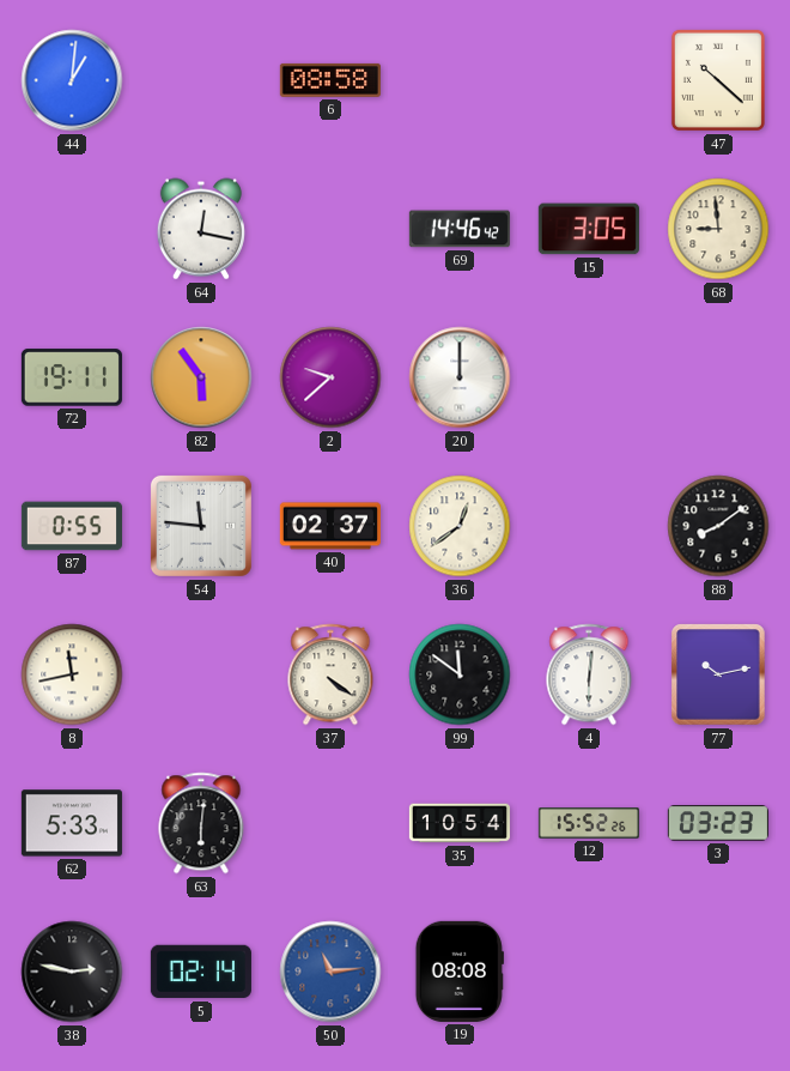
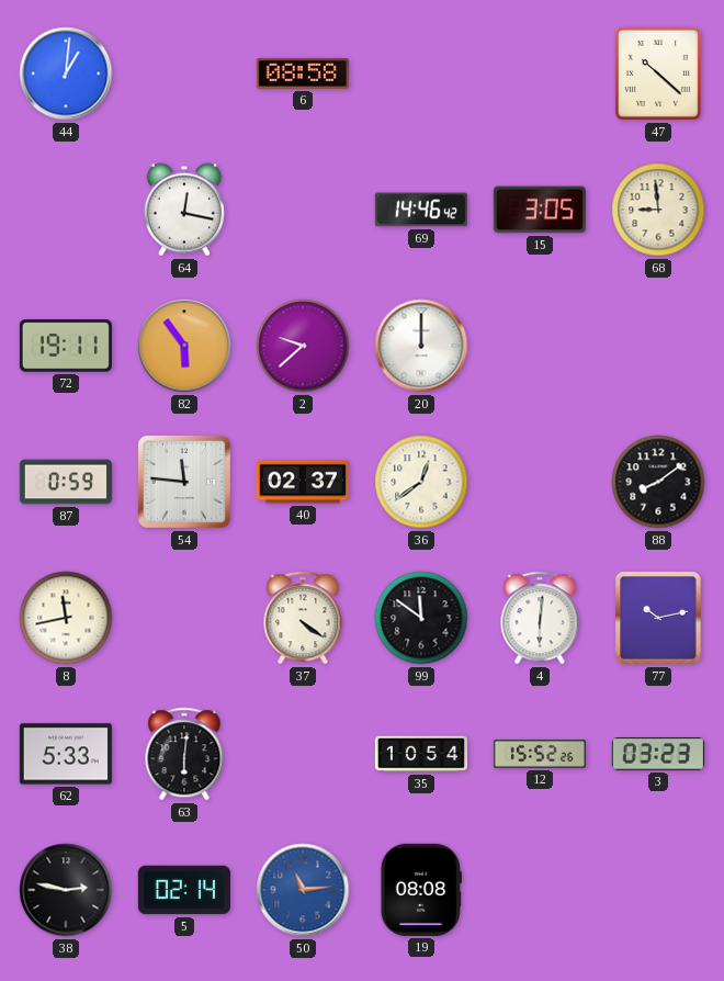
87: 0:55 -> 0:59
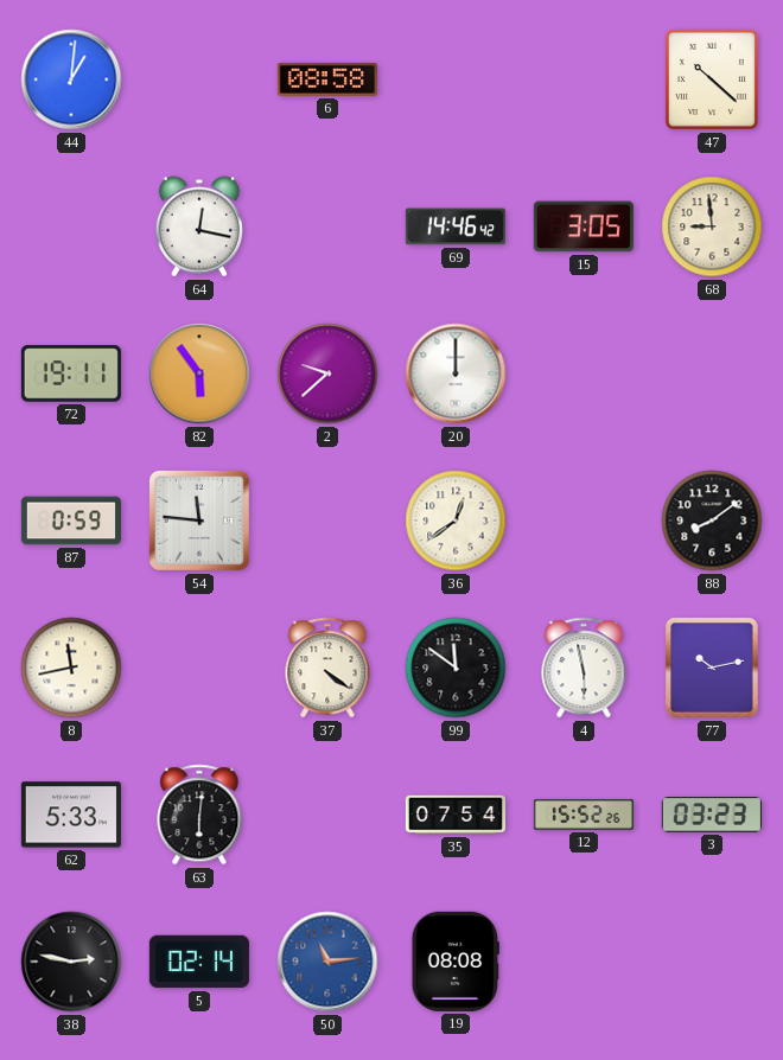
40: 02:37 -> none
4: 6:01 -> 5:58
35: 10:54 -> 07:54
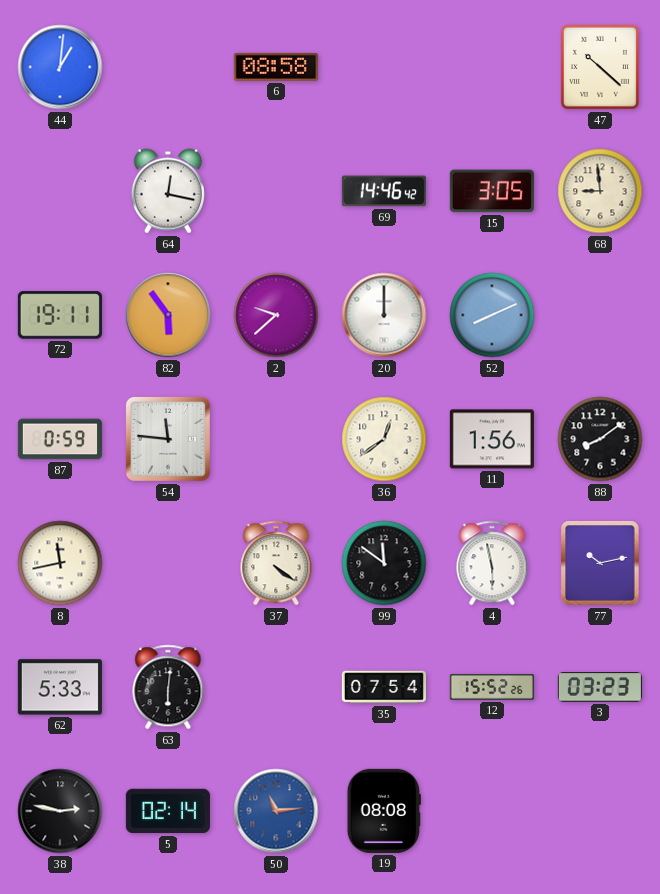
52: none -> 8:11
11: none -> 1:56
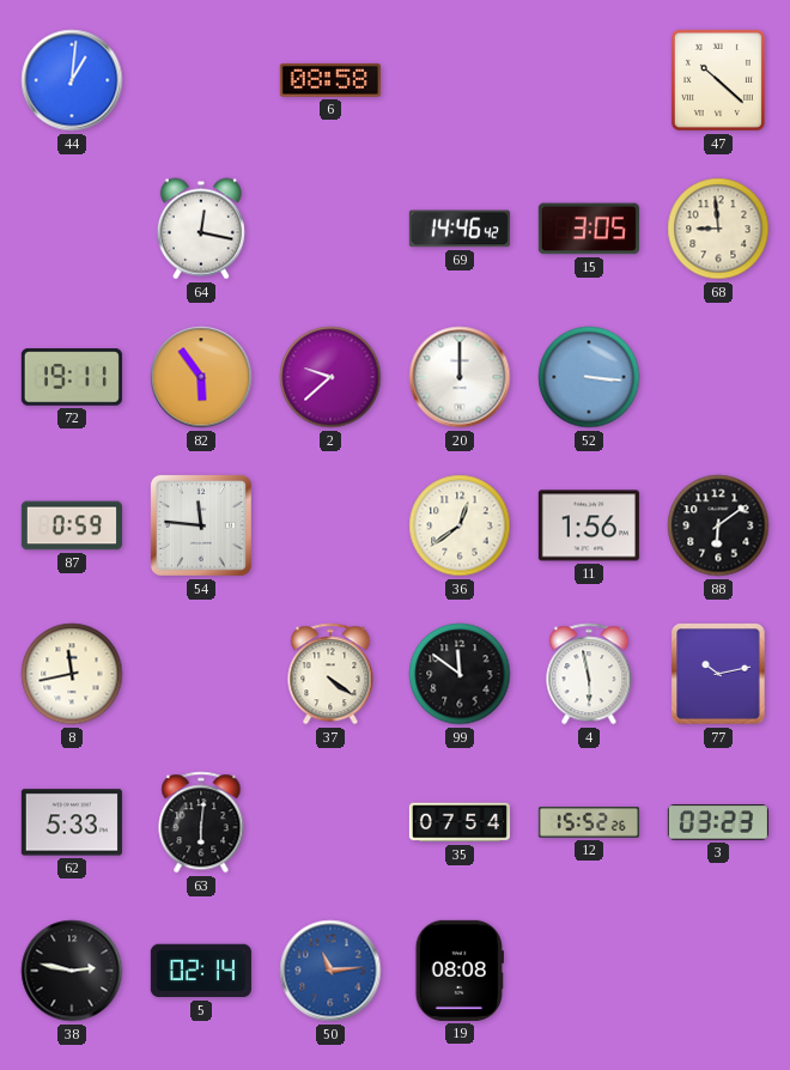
52: 8:11 -> 3:16
88: 8:09 -> 6:09
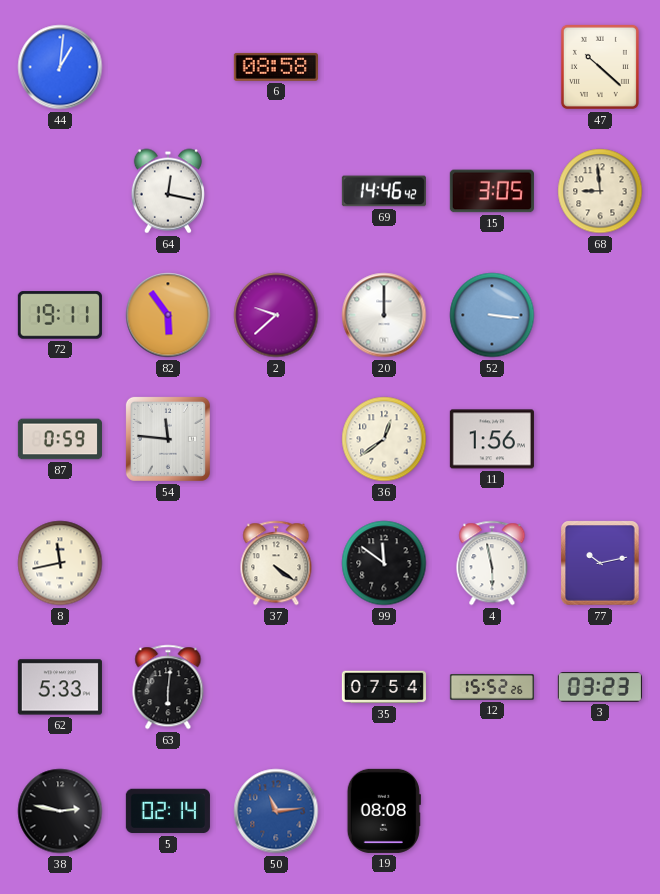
88: 6:09 -> none
